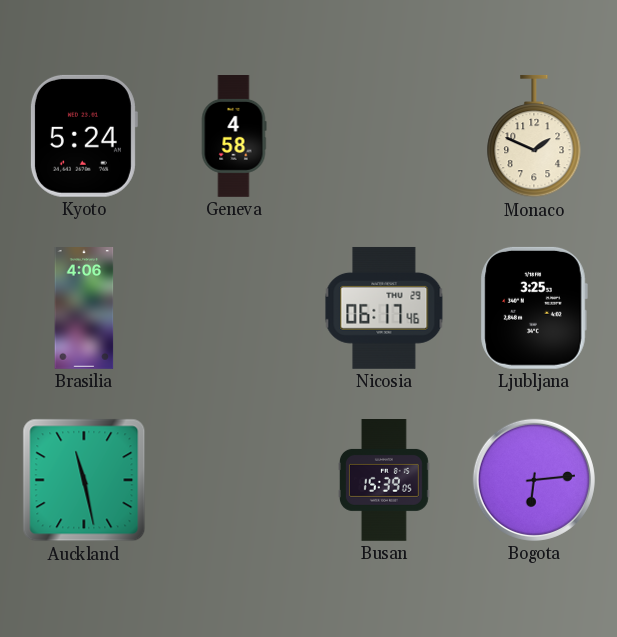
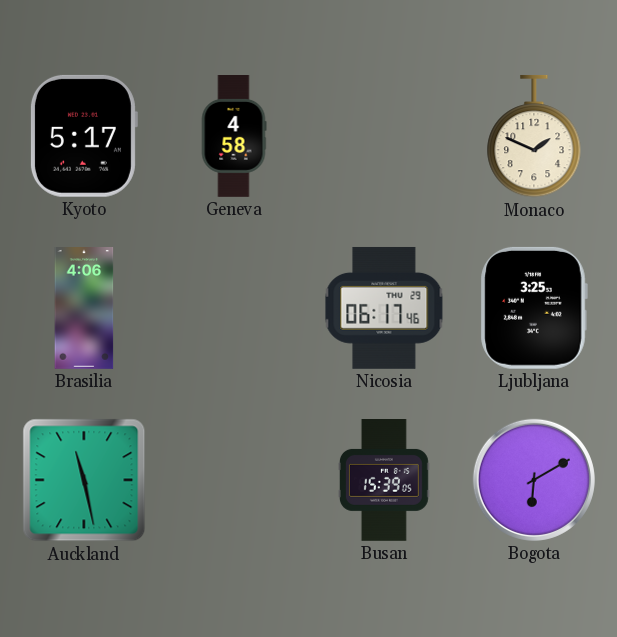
Kyoto: 5:24 -> 5:17
Bogota: 6:14 -> 6:10
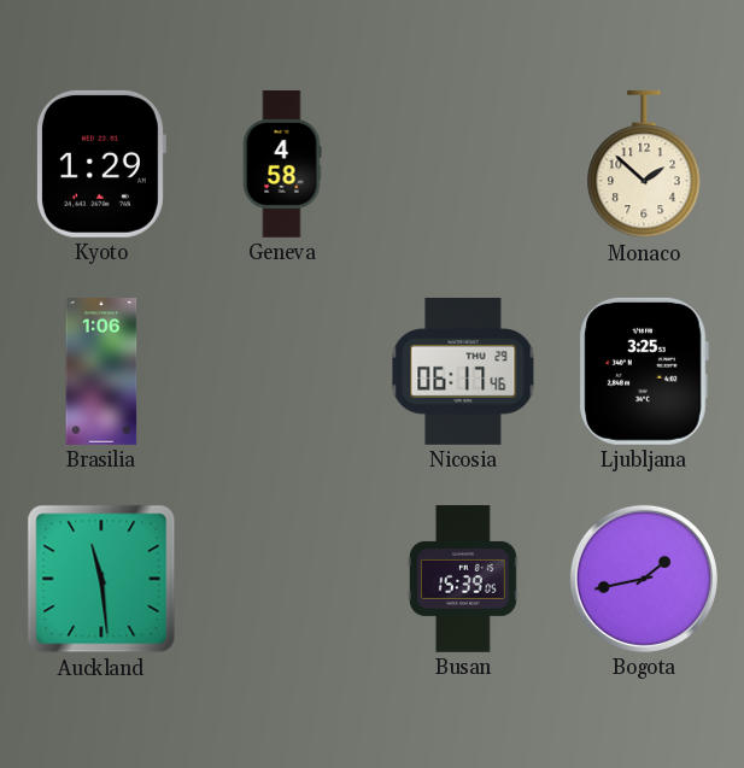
Kyoto: 5:17 -> 1:29
Monaco: 1:49 -> 1:52
Brasilia: 4:06 -> 1:06
Auckland: 11:28 -> 11:29
Bogota: 6:10 -> 1:43
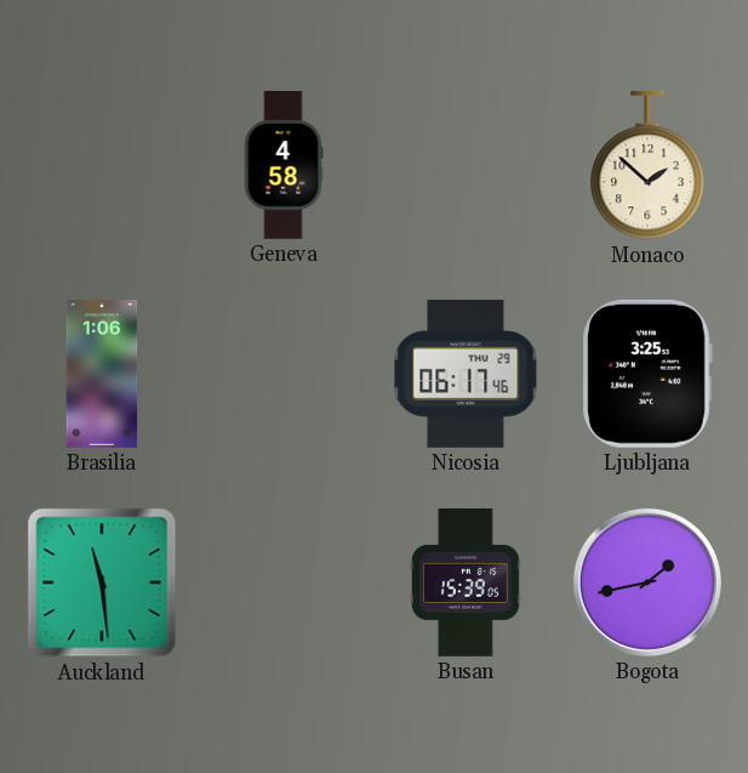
Kyoto: 1:29 -> none
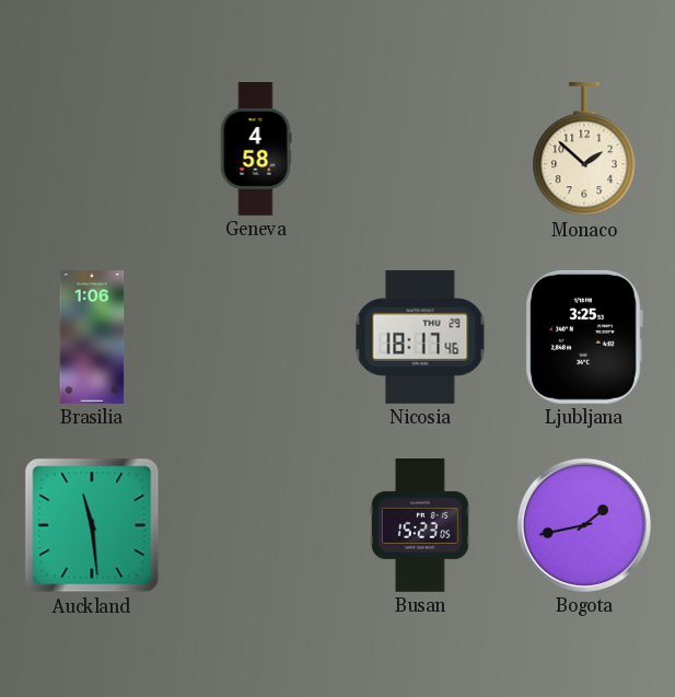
Nicosia: 06:17 -> 18:17
Busan: 15:39 -> 15:23
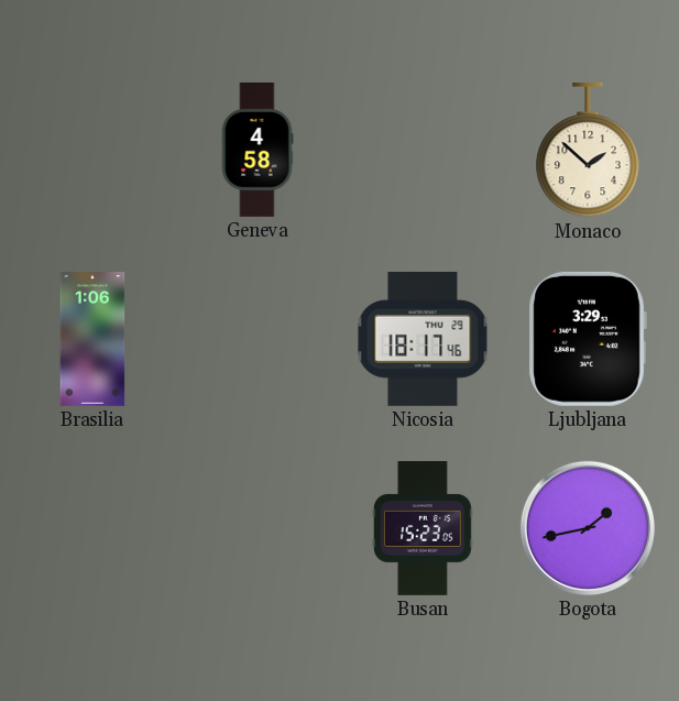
Ljubljana: 3:25 -> 3:29
Auckland: 11:29 -> none
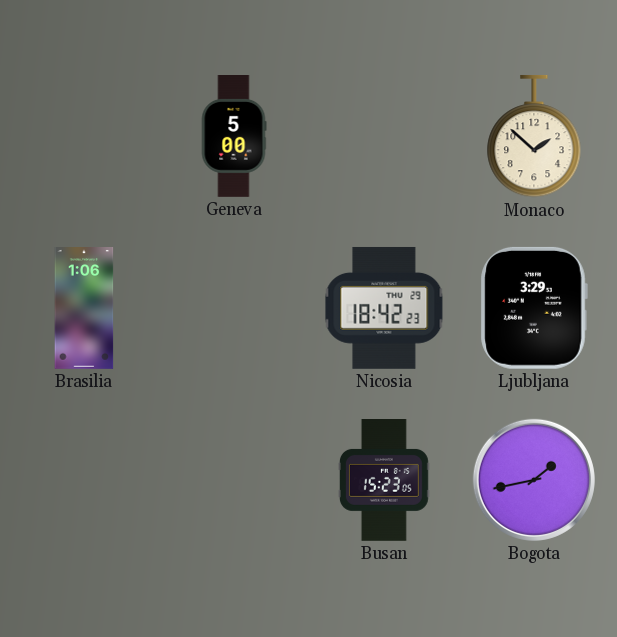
Geneva: 4:58 -> 5:00
Nicosia: 18:17 -> 18:42
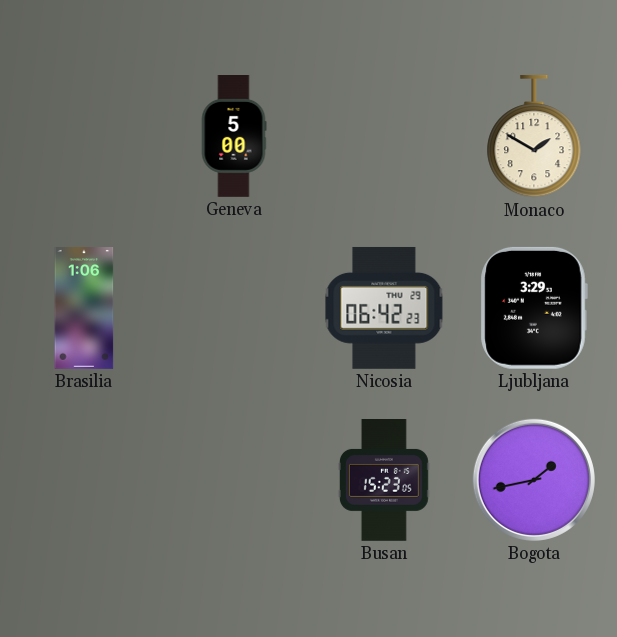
Monaco: 1:52 -> 1:50
Nicosia: 18:42 -> 06:42
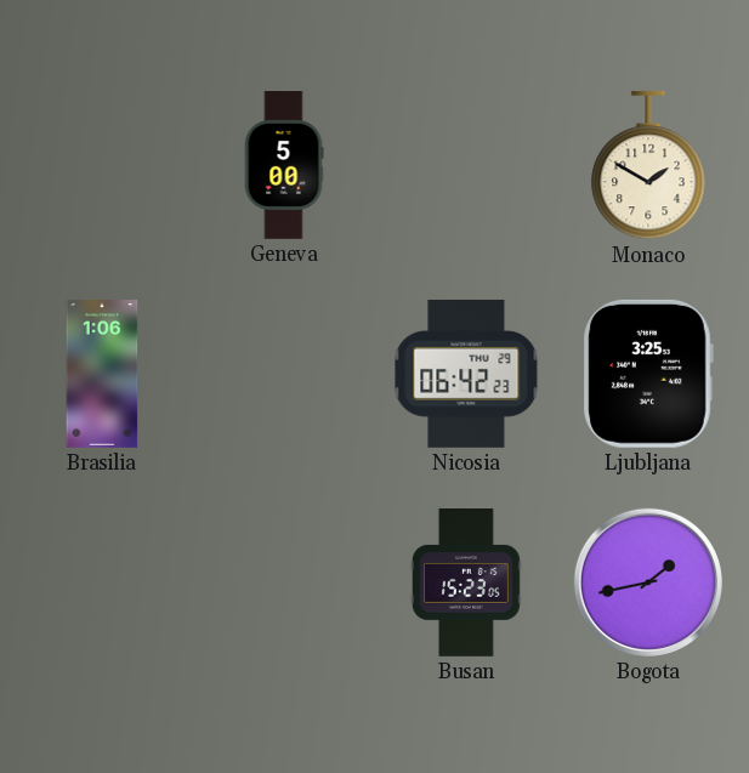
Ljubljana: 3:29 -> 3:25
